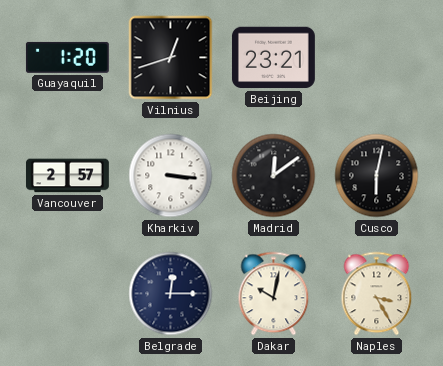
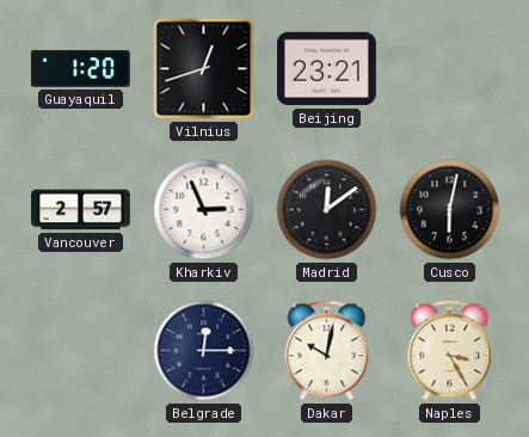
Kharkiv: 3:16 -> 2:56
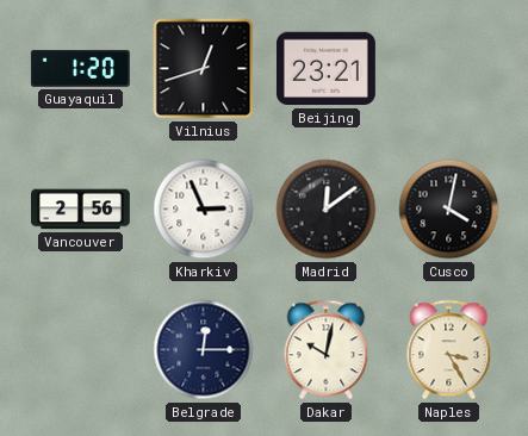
Vancouver: 2:57 -> 2:56
Cusco: 6:02 -> 4:02
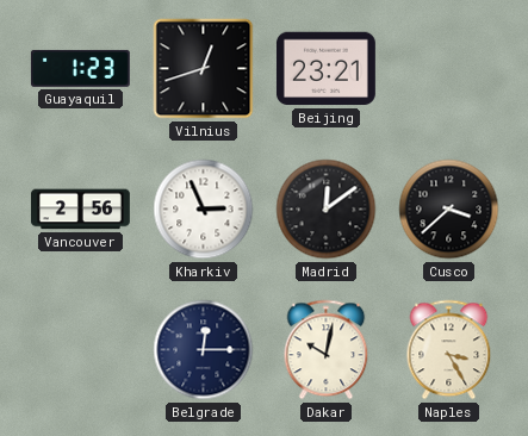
Guayaquil: 1:20 -> 1:23
Cusco: 4:02 -> 3:38
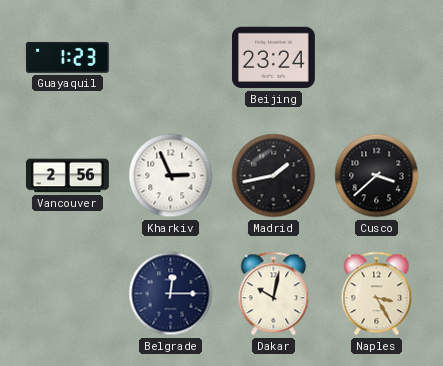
Vilnius: 12:42 -> none
Beijing: 23:21 -> 23:24
Madrid: 12:09 -> 1:43
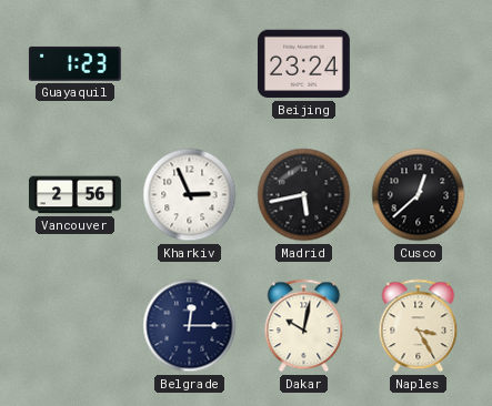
Madrid: 1:43 -> 5:43
Cusco: 3:38 -> 12:38
